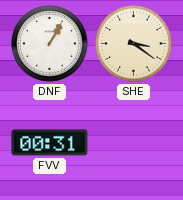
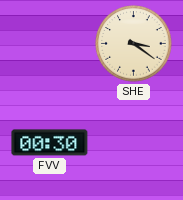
DNF: 1:05 -> none
FVV: 00:31 -> 00:30
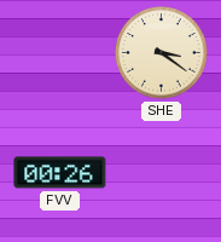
FVV: 00:30 -> 00:26
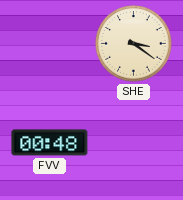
FVV: 00:26 -> 00:48
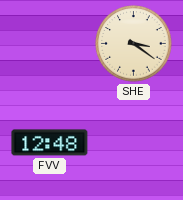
FVV: 00:48 -> 12:48
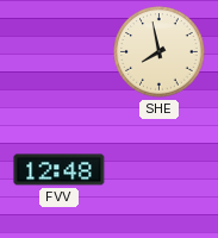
SHE: 3:21 -> 7:58
